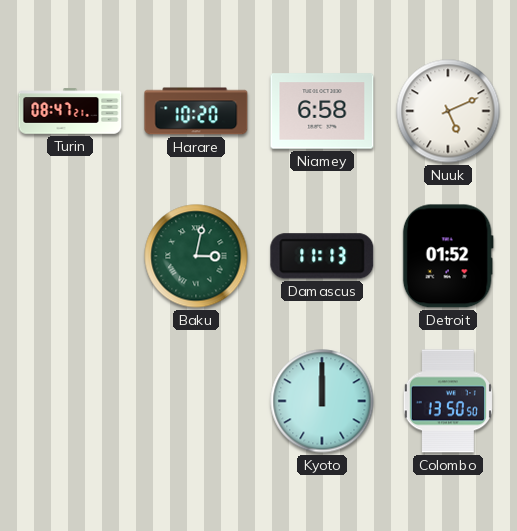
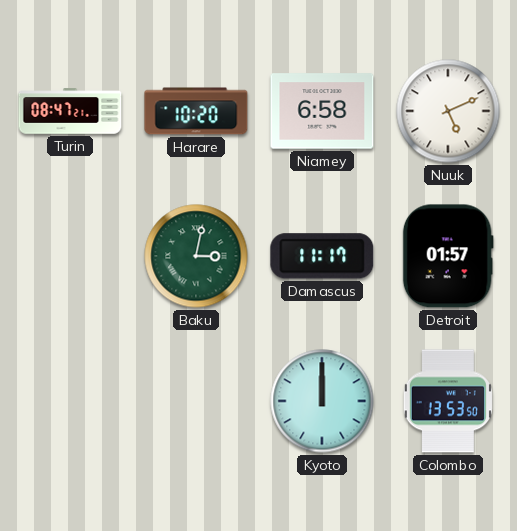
Damascus: 11:13 -> 11:17
Detroit: 01:52 -> 01:57
Colombo: 13:50 -> 13:53
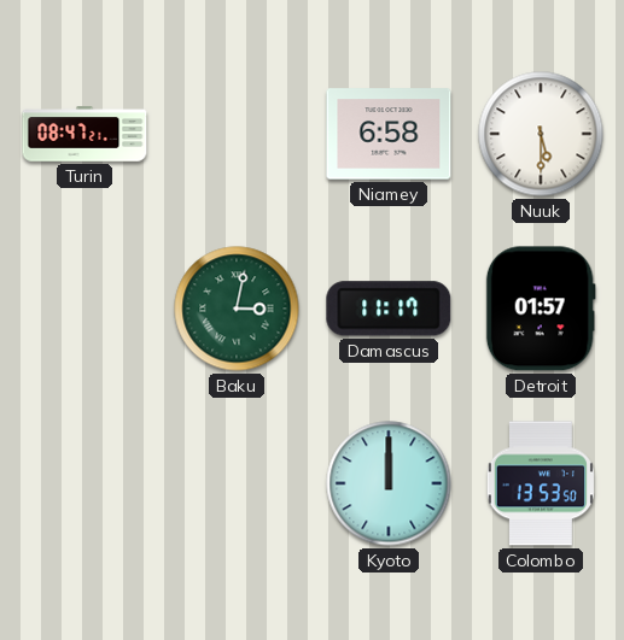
Harare: 10:20 -> none
Nuuk: 5:11 -> 5:30
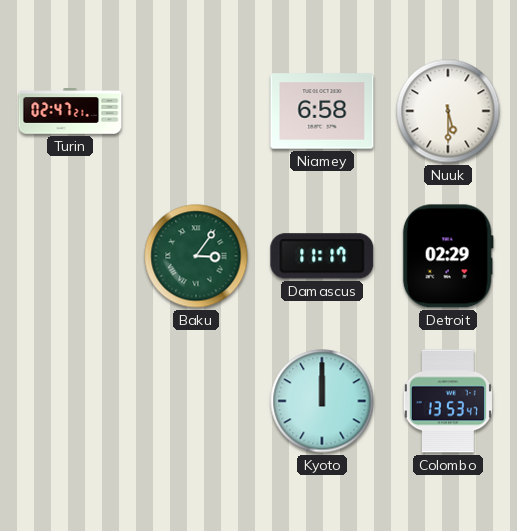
Turin: 08:47 -> 02:47
Baku: 3:02 -> 3:06
Detroit: 01:57 -> 02:29
Colombo: 13:53:50 -> 13:53:47
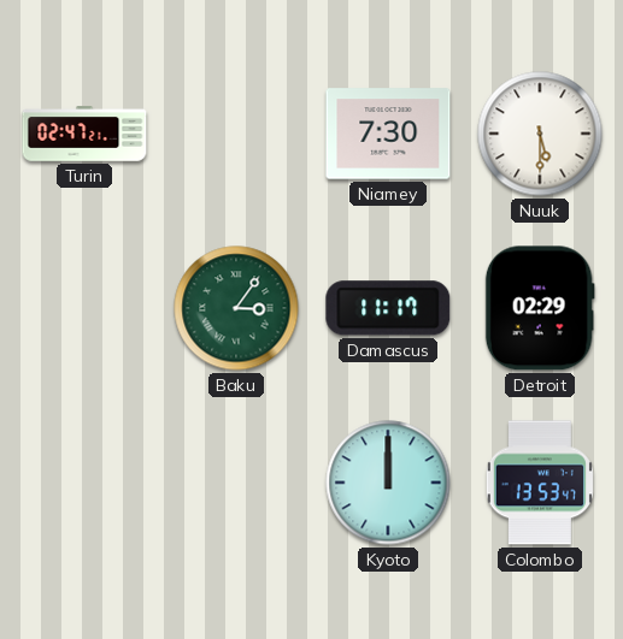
Niamey: 6:58 -> 7:30
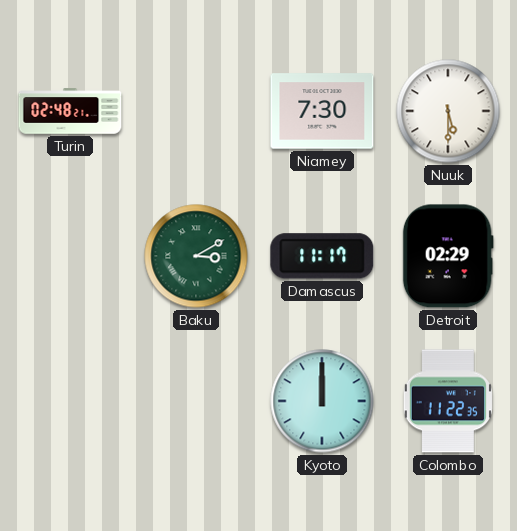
Turin: 02:47 -> 02:48
Baku: 3:06 -> 3:10
Colombo: 13:53 -> 11:22
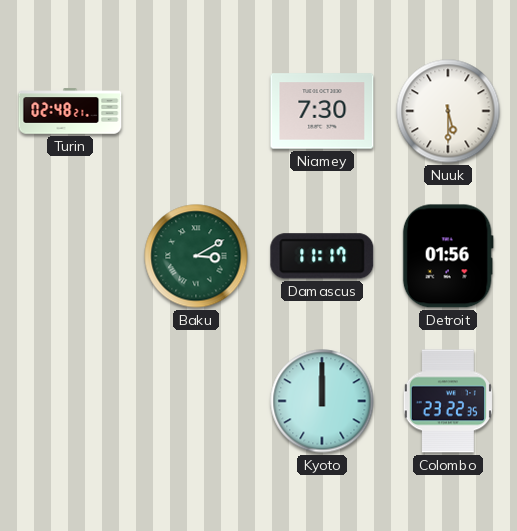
Detroit: 02:29 -> 01:56
Colombo: 11:22 -> 23:22
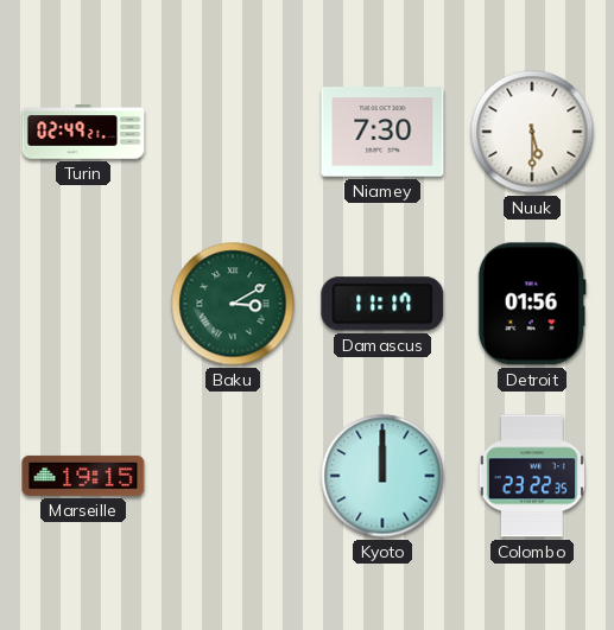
Turin: 02:48 -> 02:49
Marseille: none -> 19:15
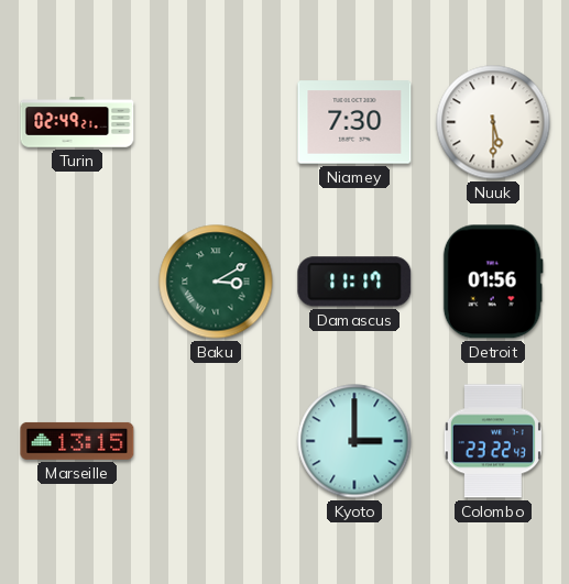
Marseille: 19:15 -> 13:15
Kyoto: 12:00 -> 3:00
Colombo: 23:22:35 -> 23:22:43
